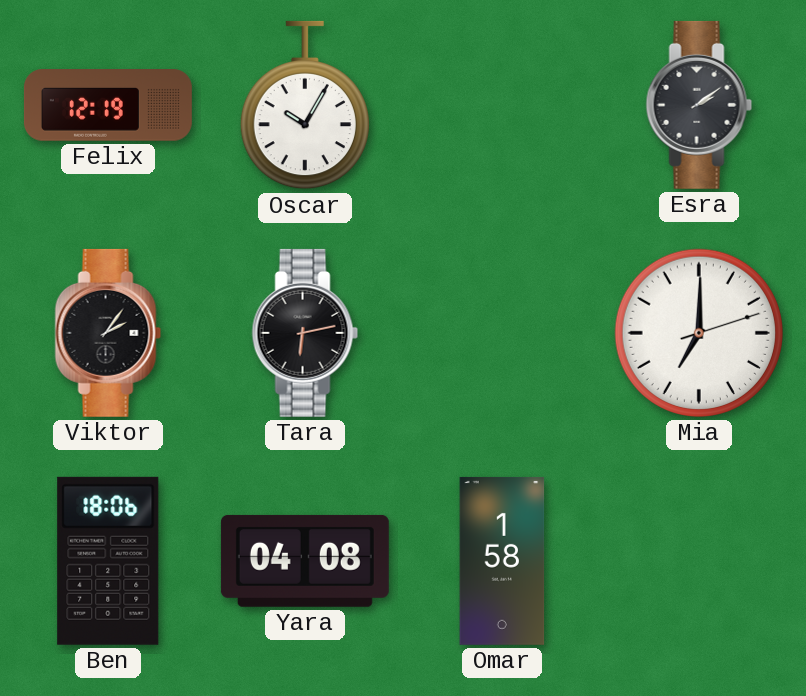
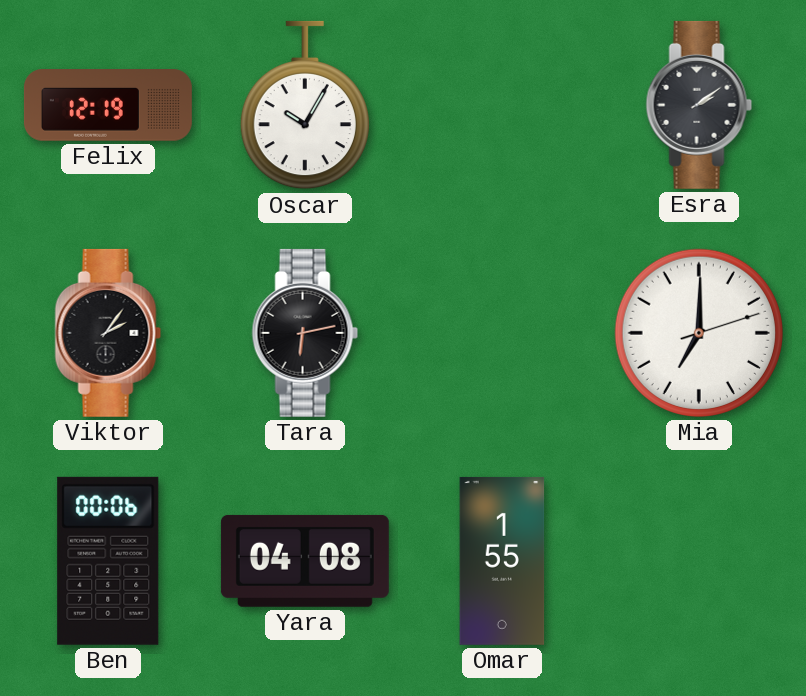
Ben: 18:06 -> 00:06
Omar: 1:58 -> 1:55
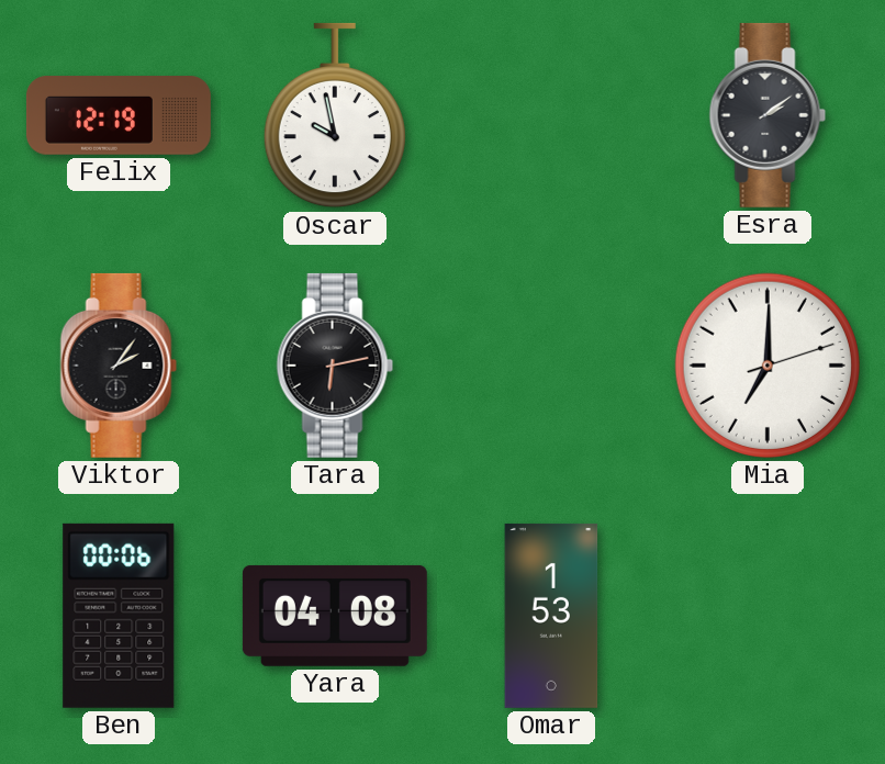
Oscar: 10:05 -> 9:58
Omar: 1:55 -> 1:53
